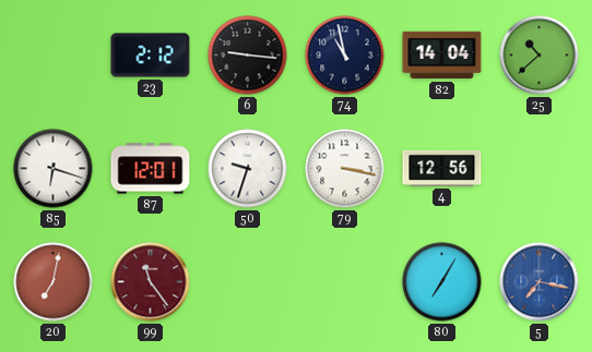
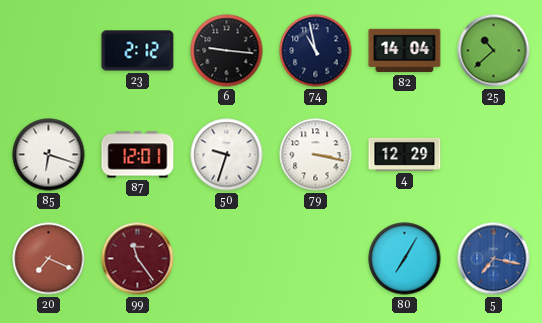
4: 12:56 -> 12:29
20: 7:02 -> 7:19
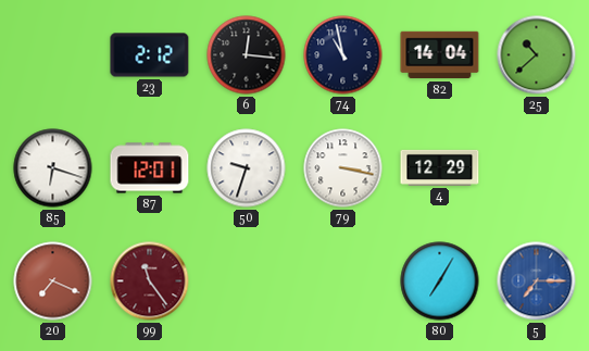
6: 9:16 -> 12:16
5: 7:17 -> 7:15
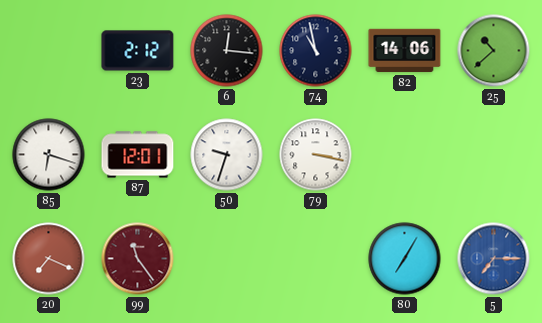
82: 14:04 -> 14:06
4: 12:29 -> none
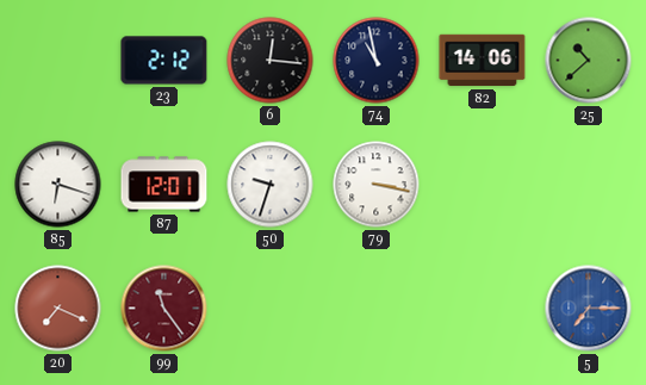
80: 7:05 -> none
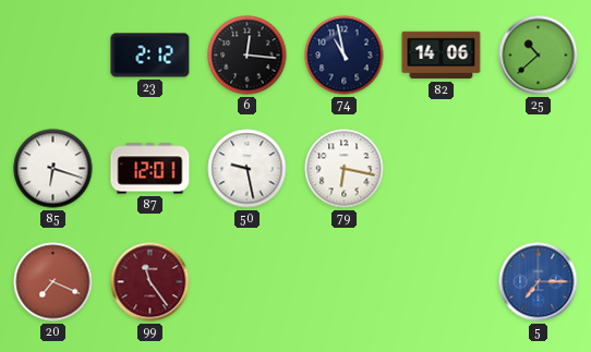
50: 9:33 -> 9:28
79: 3:17 -> 6:17
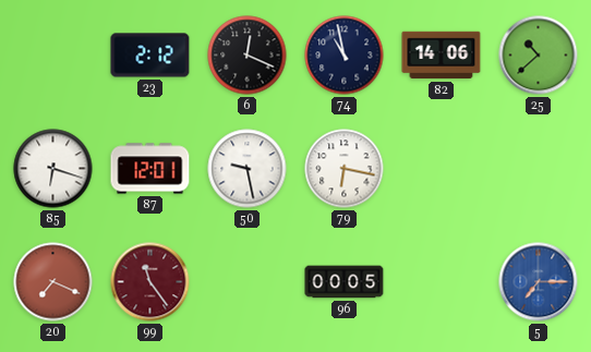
6: 12:16 -> 12:19
96: none -> 00:05
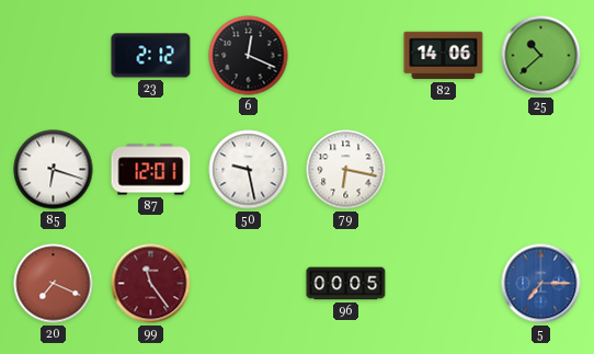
74: 10:58 -> none
